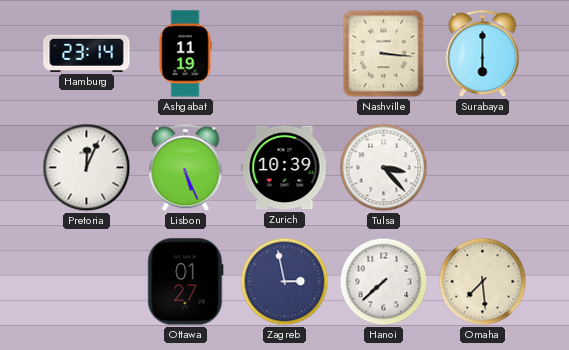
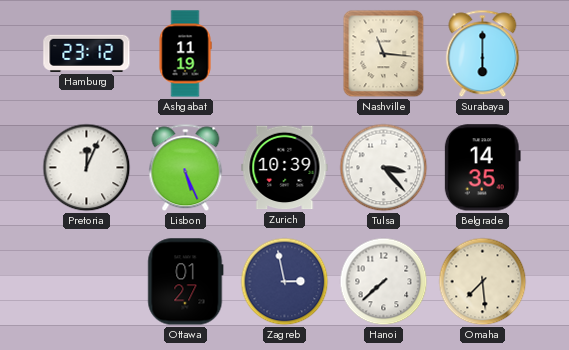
Hamburg: 23:14 -> 23:12
Nashville: 3:16 -> 11:16
Belgrade: none -> 14:35
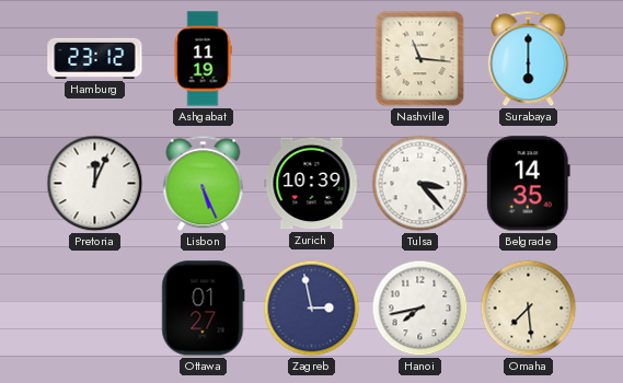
Hanoi: 7:38 -> 7:43
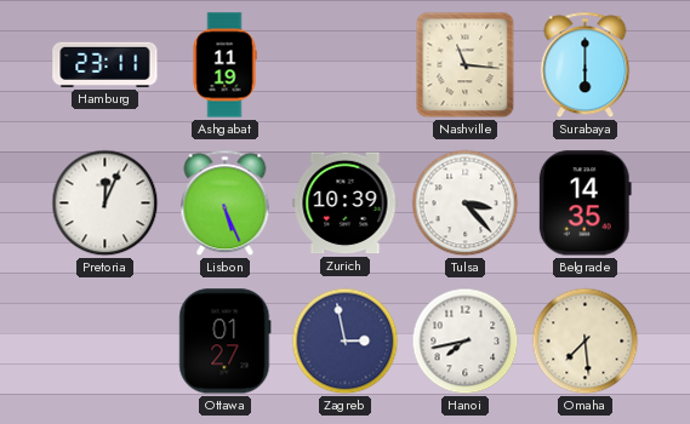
Hamburg: 23:12 -> 23:11
